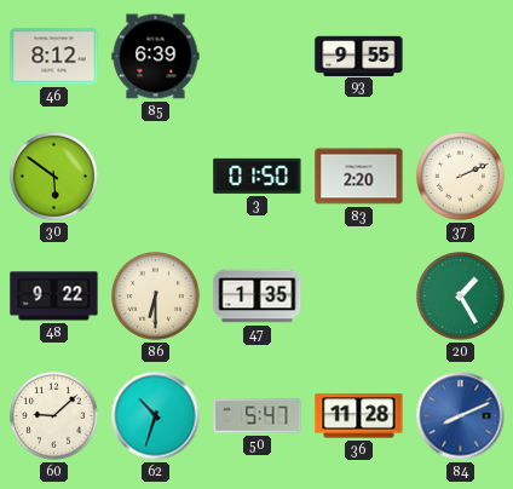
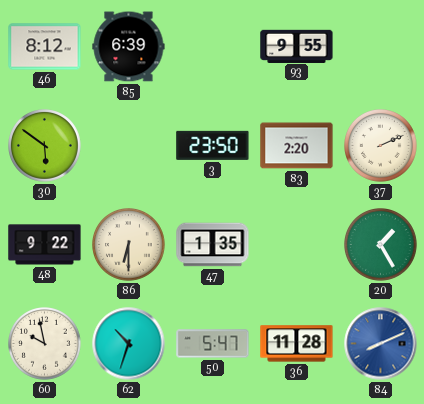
3: 01:50 -> 23:50
60: 9:08 -> 9:58
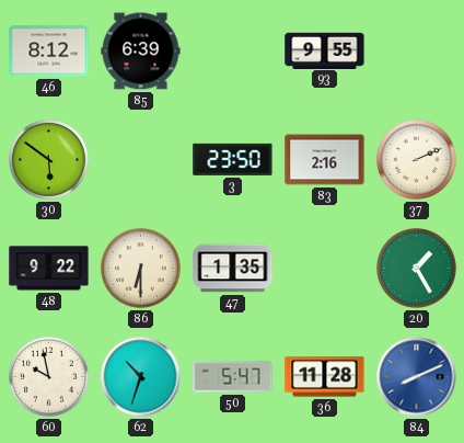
83: 2:20 -> 2:16
